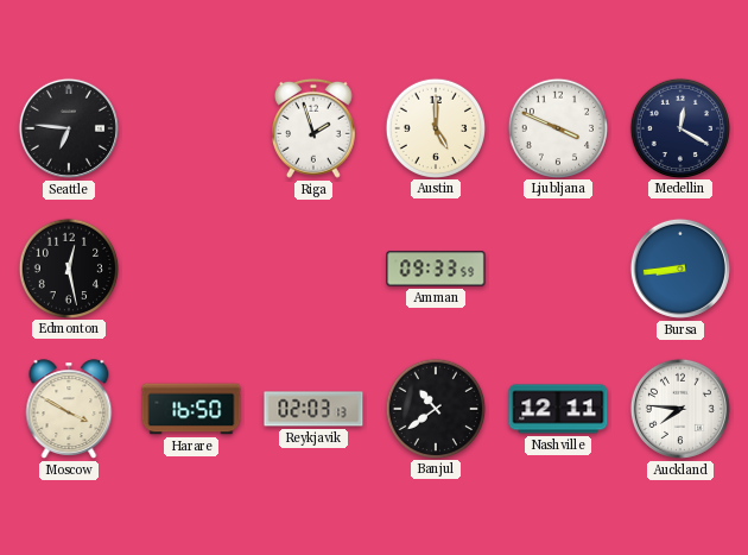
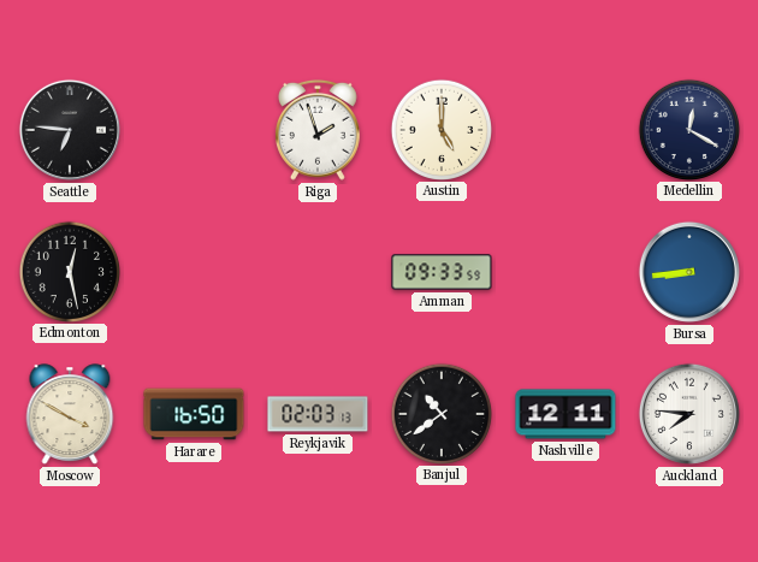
Ljubljana: 3:49 -> none
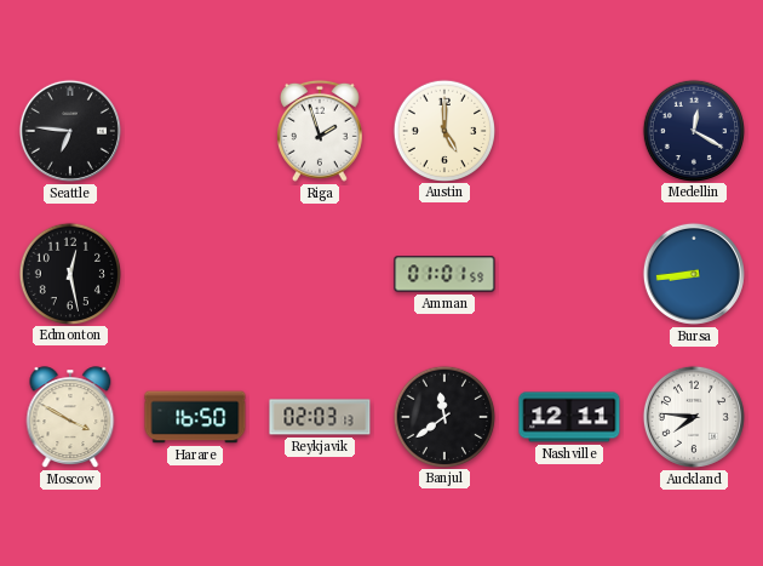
Amman: 09:33 -> 01:01
Banjul: 10:39 -> 11:39
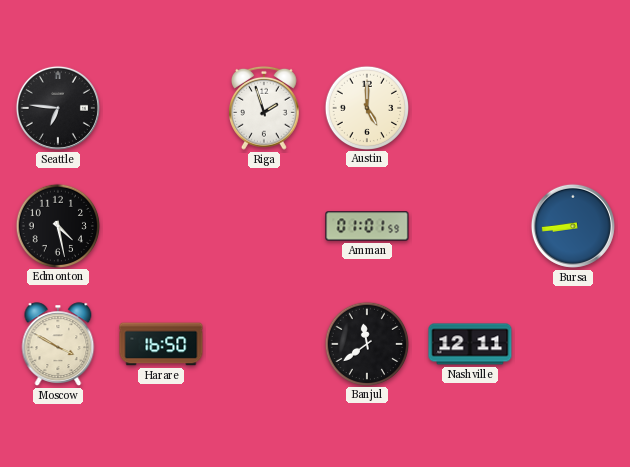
Medellin: 12:20 -> none
Edmonton: 12:28 -> 4:28
Reykjavik: 02:03 -> none
Auckland: 7:46 -> none
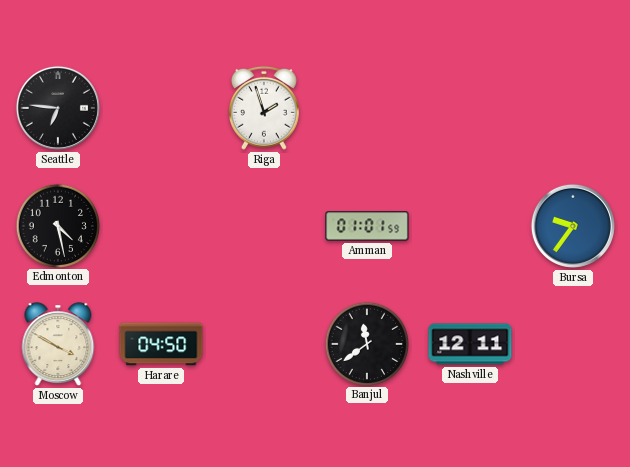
Austin: 5:00 -> none
Bursa: 8:44 -> 9:36
Harare: 16:50 -> 04:50
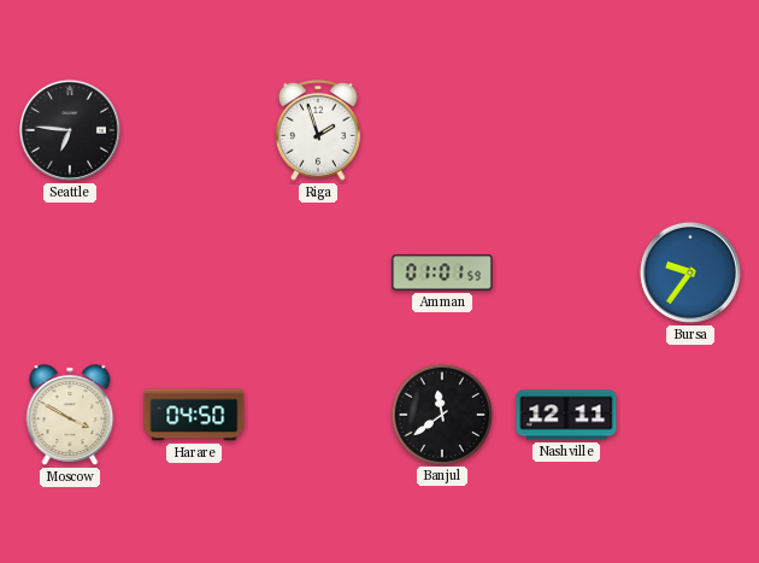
Edmonton: 4:28 -> none
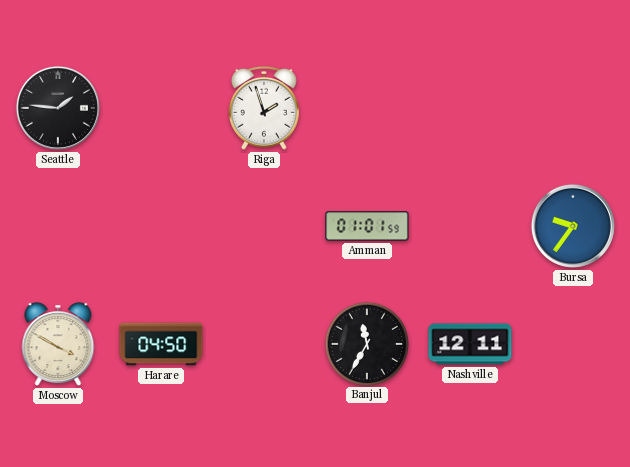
Seattle: 6:46 -> 1:46
Banjul: 11:39 -> 11:35
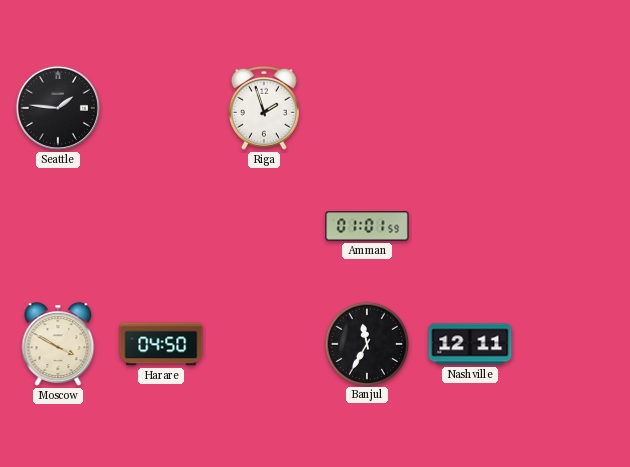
Bursa: 9:36 -> none
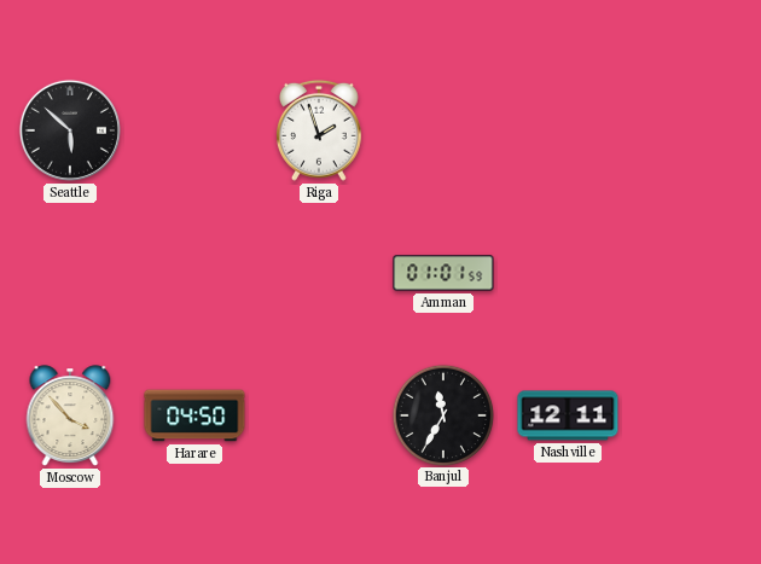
Seattle: 1:46 -> 5:52
Moscow: 3:50 -> 3:53
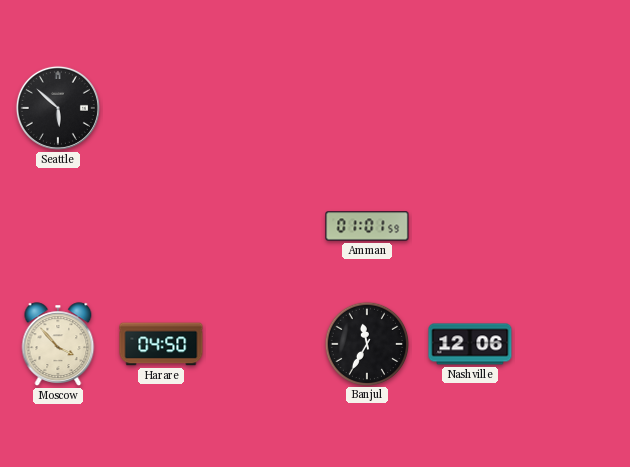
Riga: 1:57 -> none
Nashville: 12:11 -> 12:06
